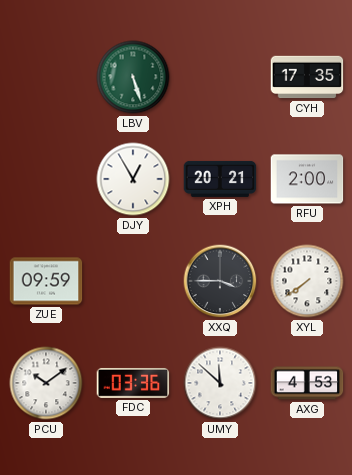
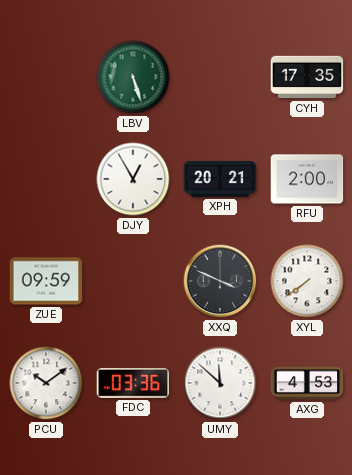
XXQ: 3:45 -> 3:49
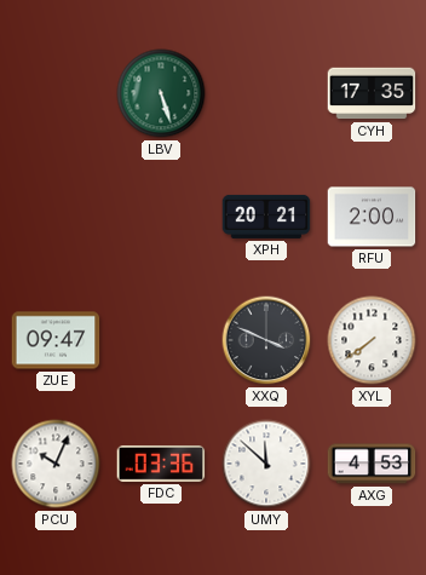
DJY: 12:55 -> none
ZUE: 09:59 -> 09:47
PCU: 10:09 -> 10:04
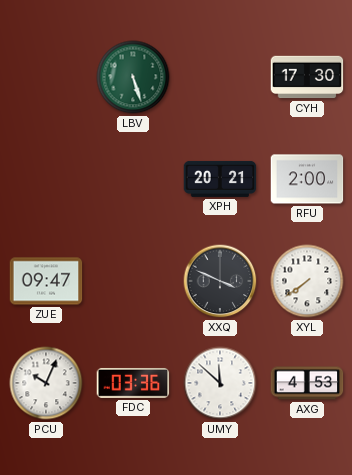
CYH: 17:35 -> 17:30
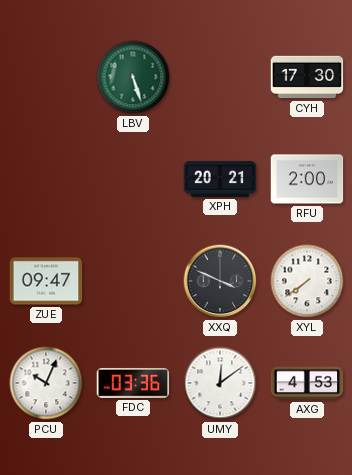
UMY: 11:52 -> 12:09
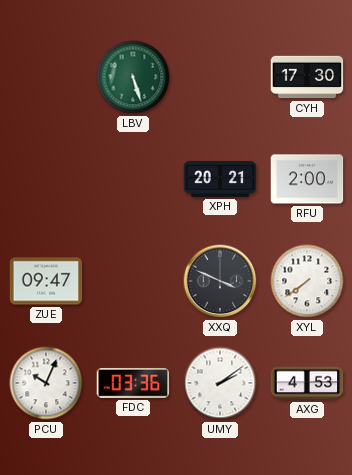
UMY: 12:09 -> 2:09
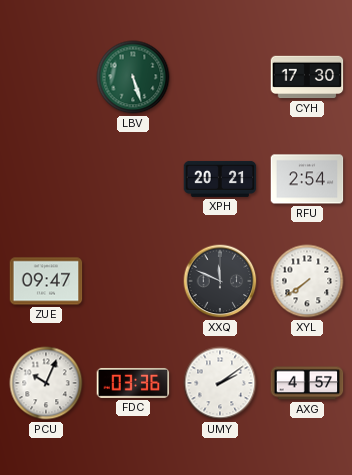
RFU: 2:00 -> 2:54
XXQ: 3:49 -> 11:49
AXG: 4:53 -> 4:57
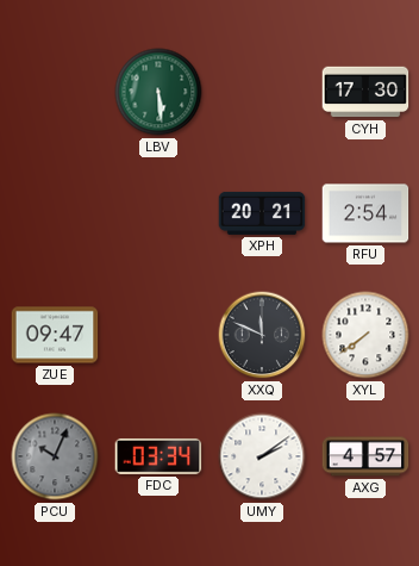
LBV: 5:27 -> 5:29
PCU dial: white -> grey
FDC: 03:36 -> 03:34
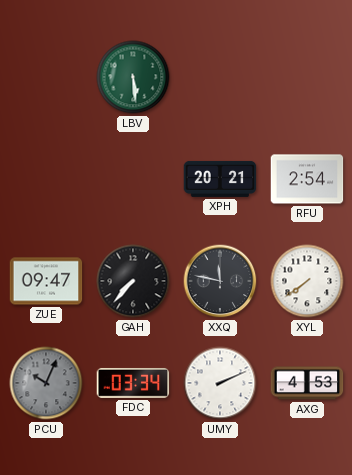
CYH: 17:30 -> none
GAH: none -> 7:37
XXQ: 11:49 -> 11:47
UMY: 2:09 -> 2:11
AXG: 4:57 -> 4:53
